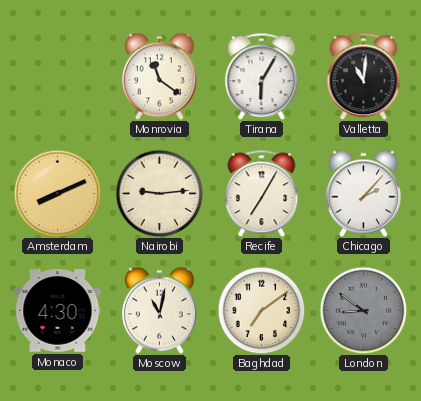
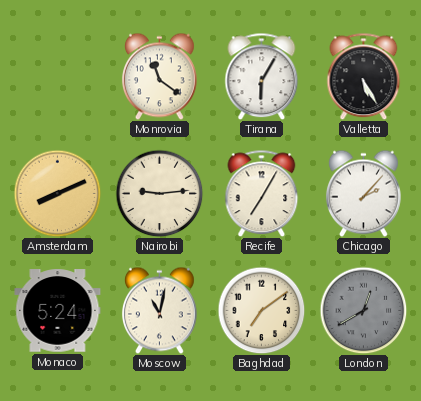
Valletta: 11:01 -> 5:25
Monaco: 4:30 -> 5:24
London: 8:51 -> 12:40
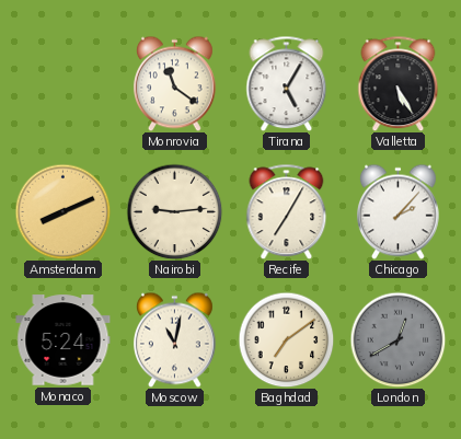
Tirana: 6:05 -> 5:05
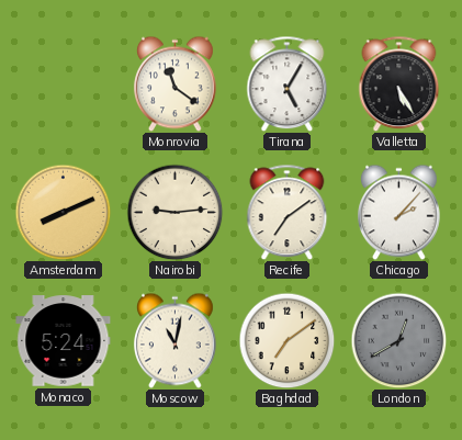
Recife: 7:05 -> 7:09
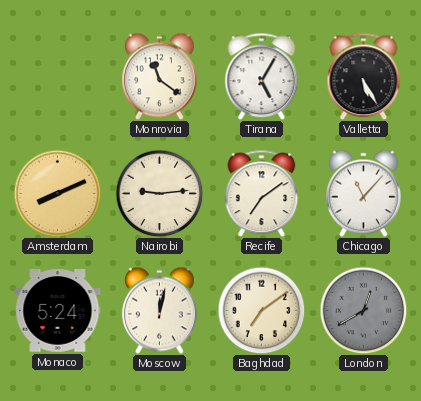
Chicago: 2:07 -> 11:07
Moscow: 11:02 -> 12:02
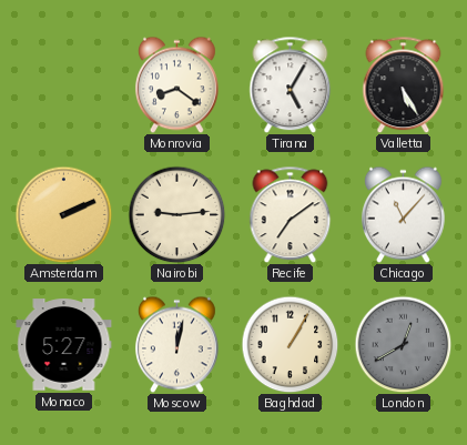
Monrovia: 11:21 -> 8:21
Amsterdam: 8:11 -> 2:11
Monaco: 5:24 -> 5:27
Baghdad: 7:09 -> 1:05
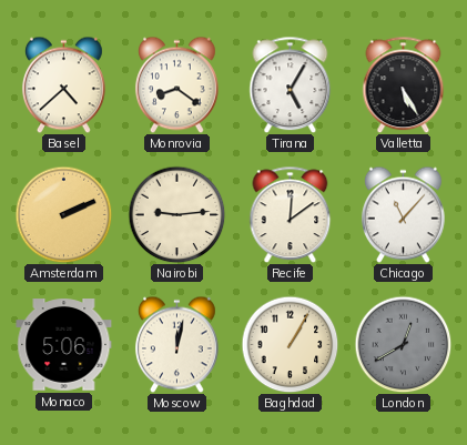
Basel: none -> 4:38
Recife: 7:09 -> 12:09
Monaco: 5:27 -> 5:06
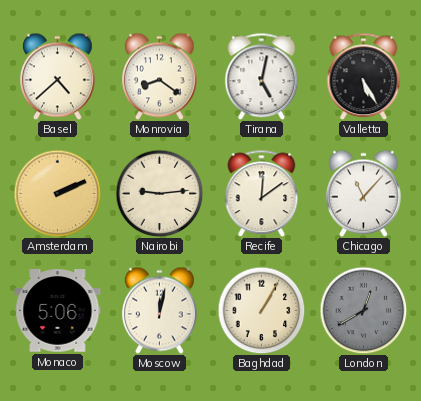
Tirana: 5:05 -> 5:02
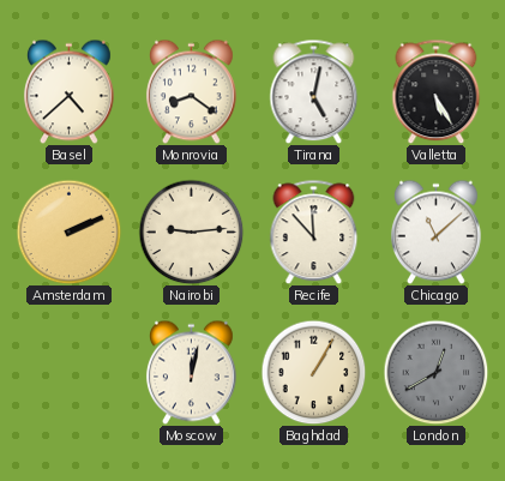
Recife: 12:09 -> 11:53
Chicago: 11:07 -> 11:08
Monaco: 5:06 -> none
